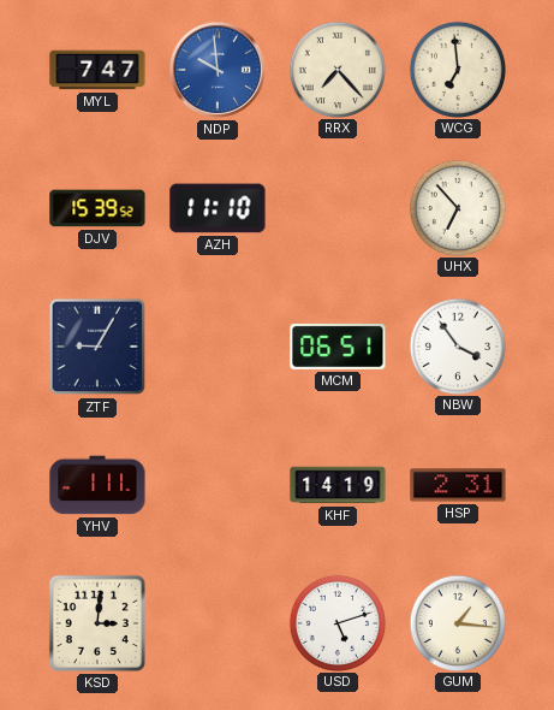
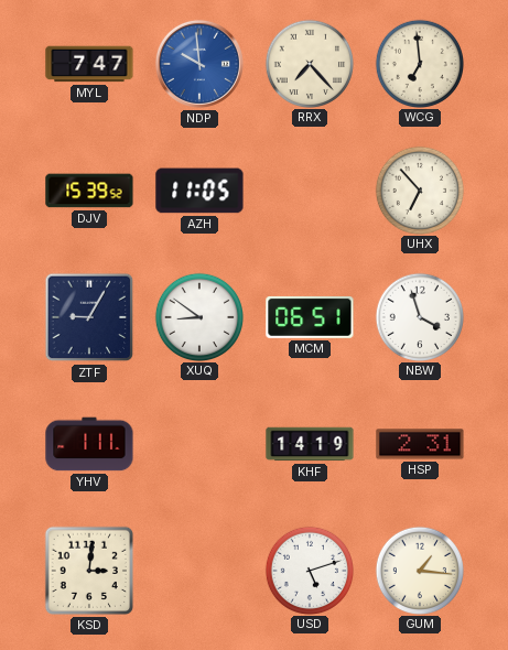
AZH: 11:10 -> 11:05
XUQ: none -> 8:51
NBW: 3:54 -> 3:57
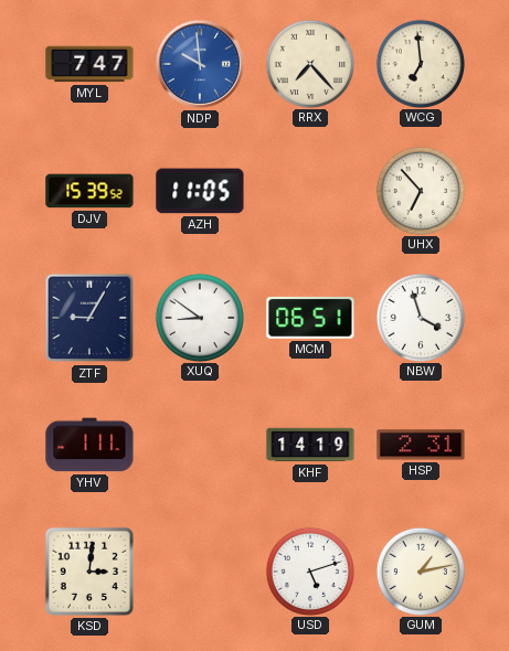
GUM: 1:16 -> 1:13
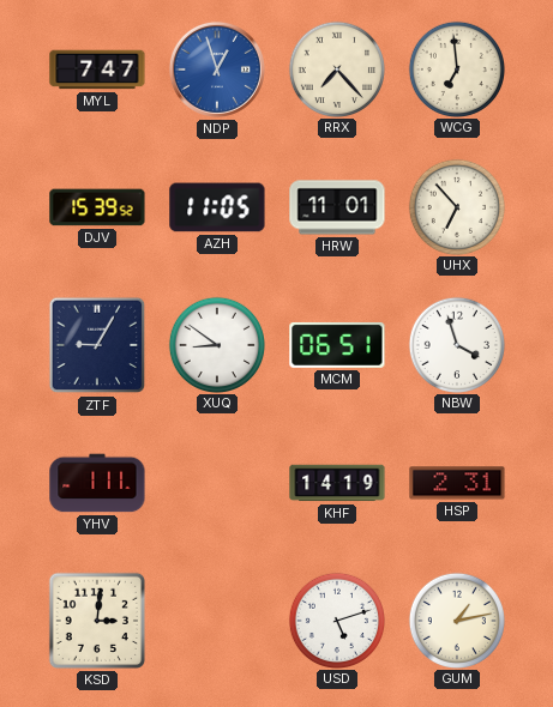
NDP: 9:59 -> 12:57
HRW: none -> 11:01
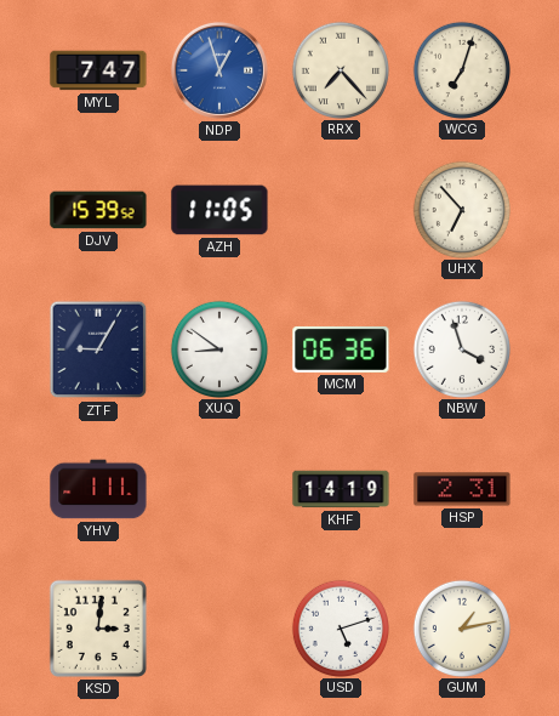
WCG: 6:59 -> 7:03
HRW: 11:01 -> none
MCM: 06:51 -> 06:36
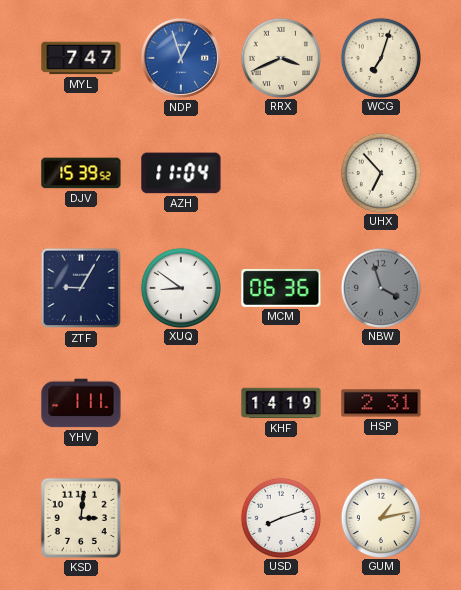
RRX: 7:23 -> 3:41
AZH: 11:05 -> 11:04
NBW dial: white -> grey
USD: 5:12 -> 8:12
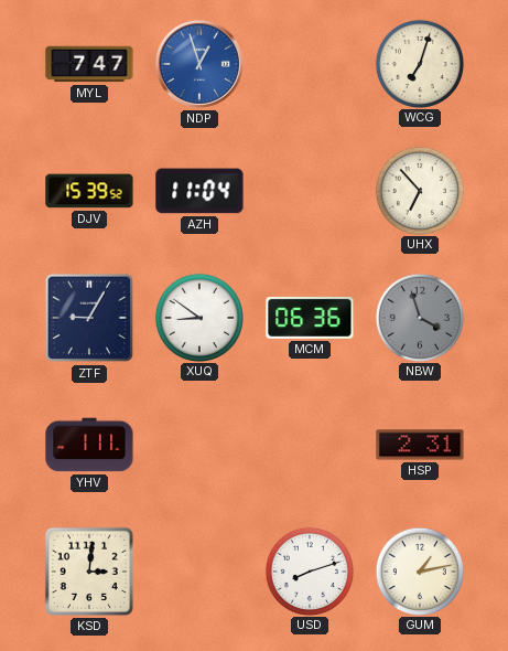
RRX: 3:41 -> none
KHF: 14:19 -> none
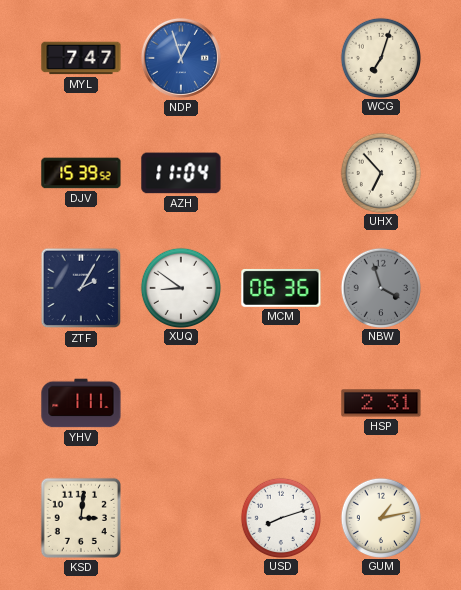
ZTF: 9:05 -> 2:05
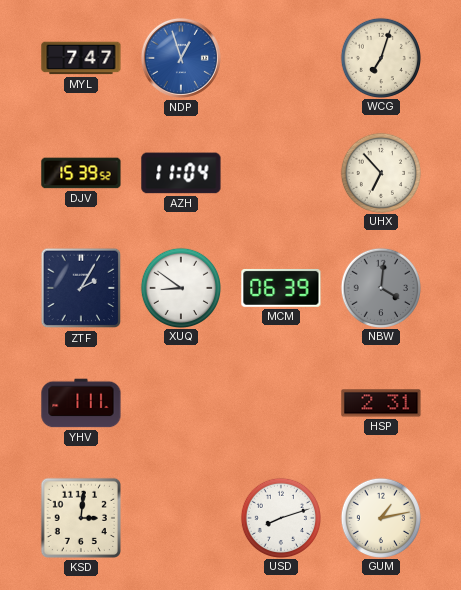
MCM: 06:36 -> 06:39
NBW: 3:57 -> 4:01
